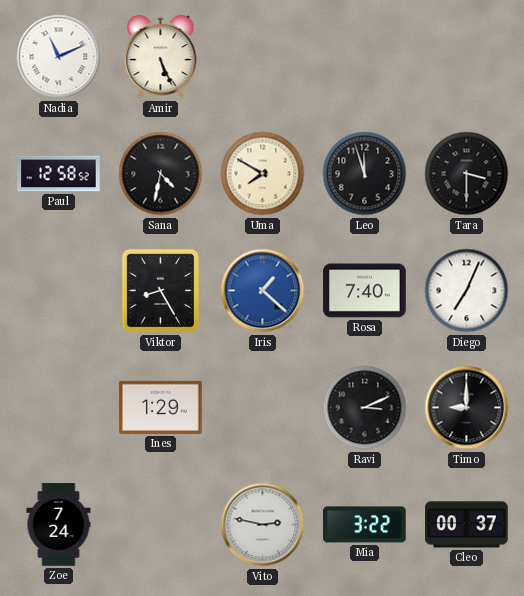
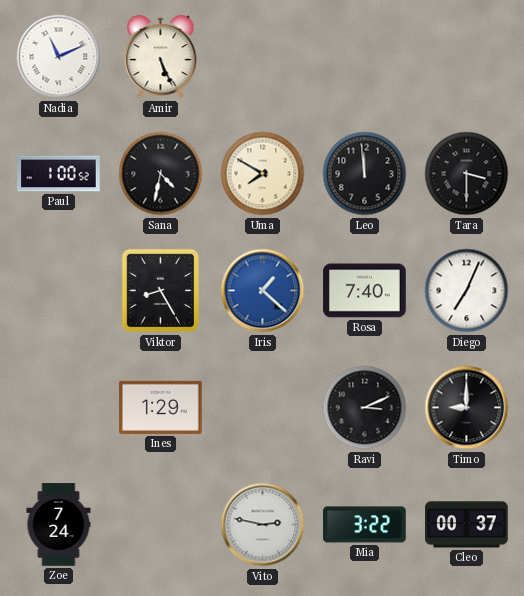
Paul: 12:58 -> 1:00
Leo: 11:57 -> 11:59
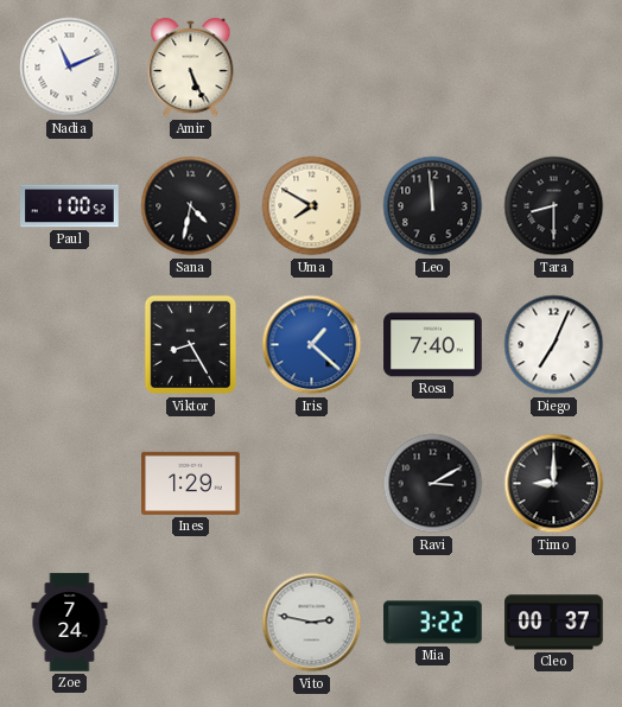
Tara: 3:30 -> 8:30
Ravi: 3:11 -> 3:10
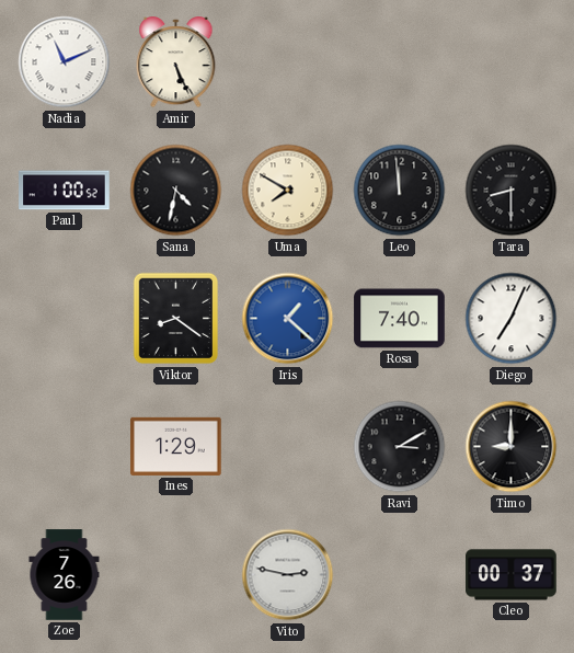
Viktor: 8:25 -> 8:21
Zoe: 7:24 -> 7:26
Mia: 3:22 -> none
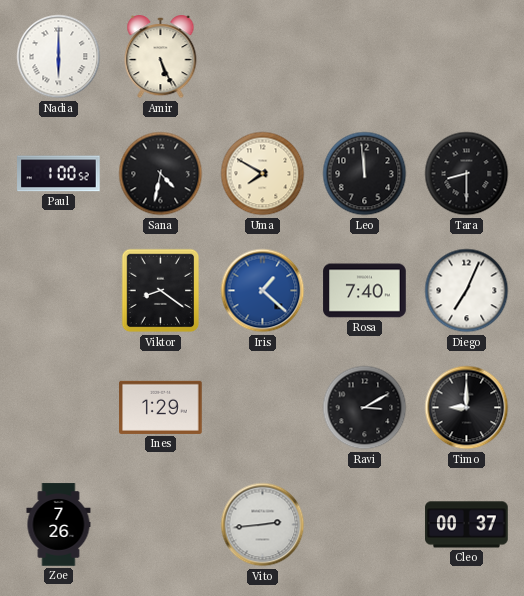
Nadia: 11:11 -> 6:00
Vito: 2:47 -> 2:44
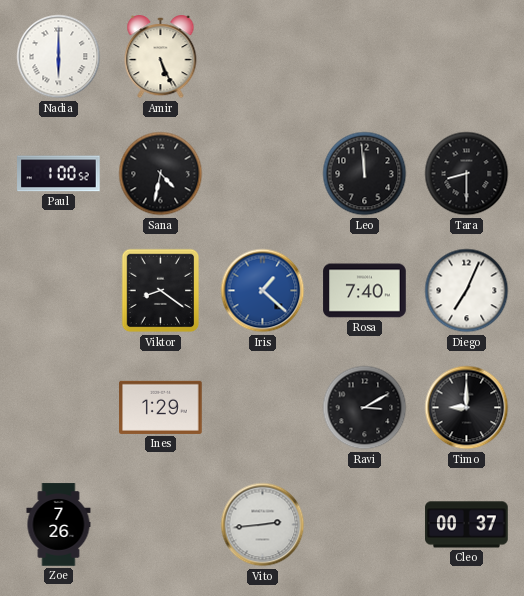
Uma: 7:50 -> none
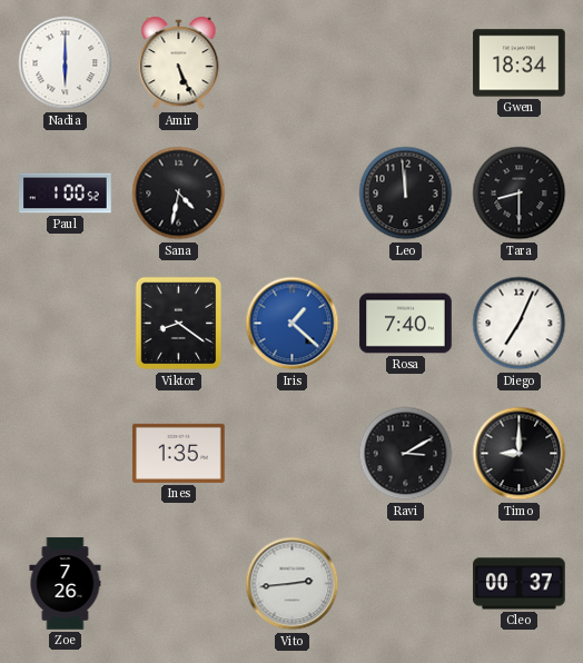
Gwen: none -> 18:34
Ines: 1:29 -> 1:35
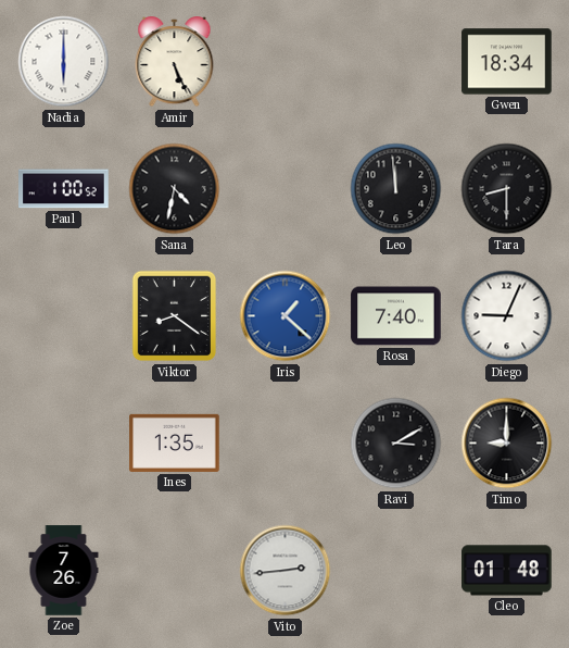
Diego: 7:04 -> 9:04
Cleo: 00:37 -> 01:48
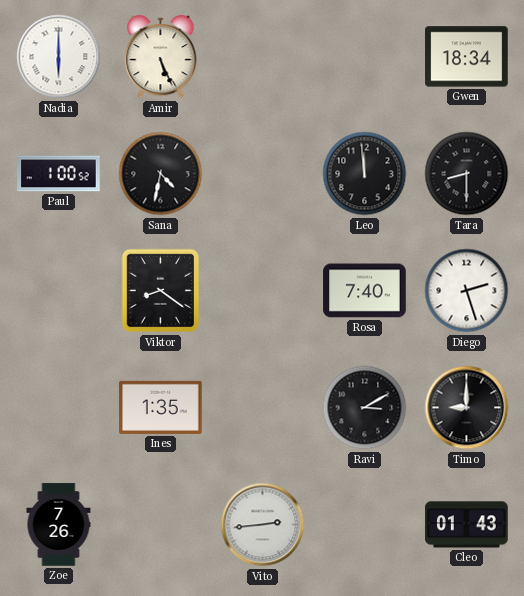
Iris: 1:22 -> none
Diego: 9:04 -> 2:27
Cleo: 01:48 -> 01:43
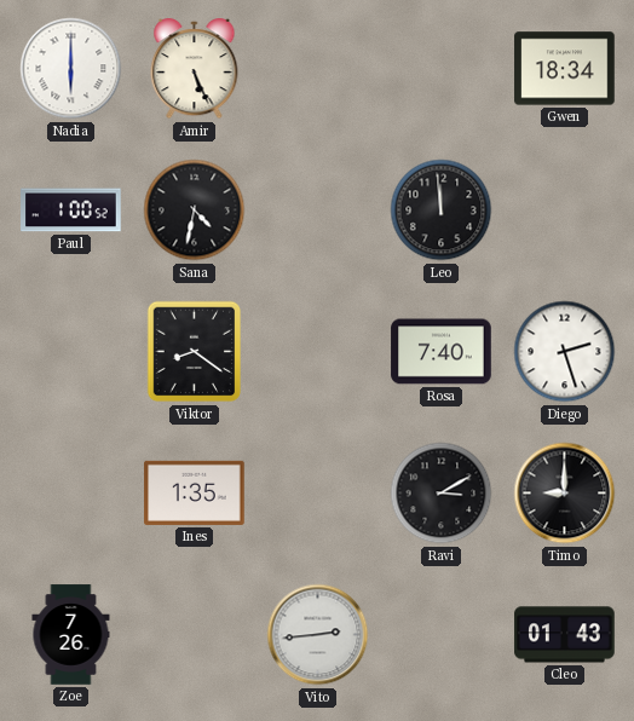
Tara: 8:30 -> none
